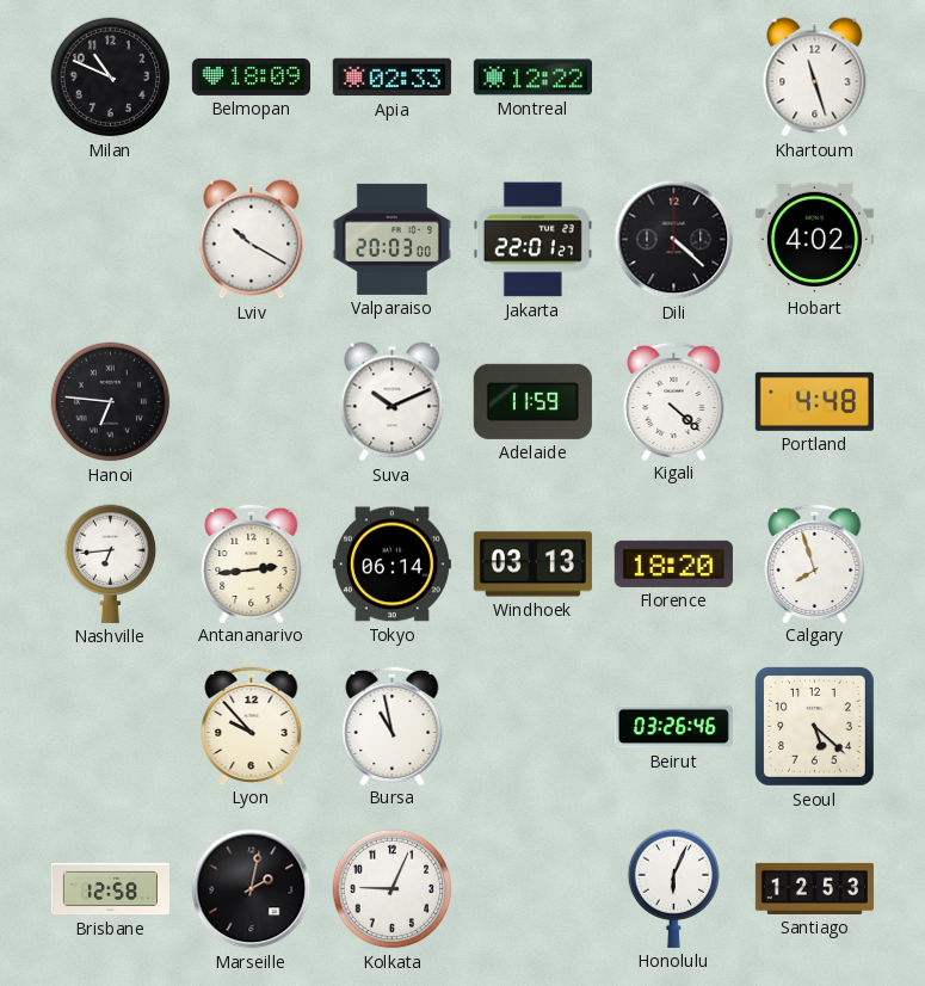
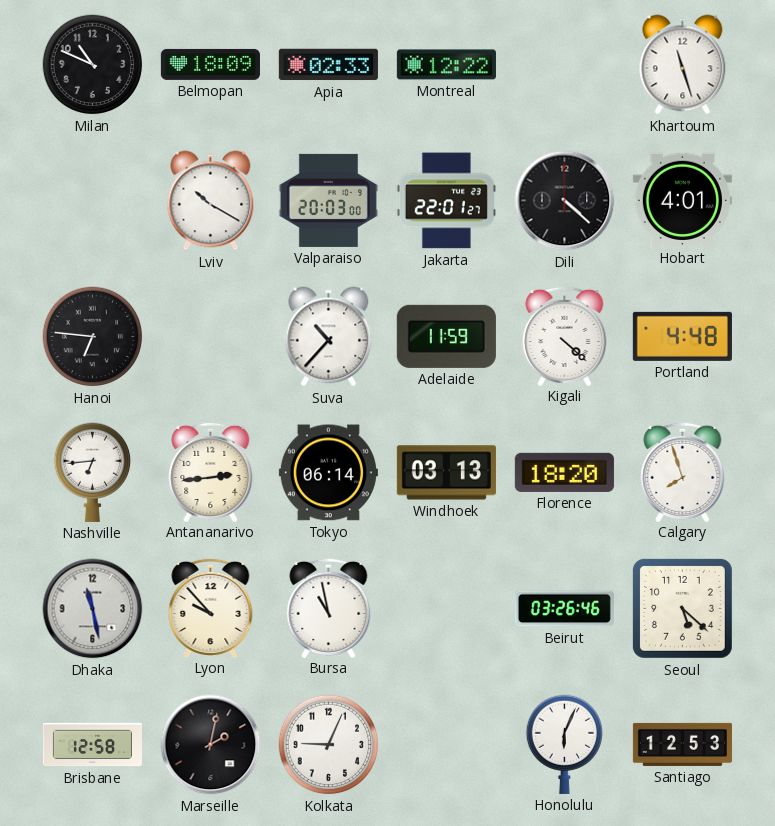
Hobart: 4:02 -> 4:01
Suva: 10:11 -> 10:37
Dhaka: none -> 11:28
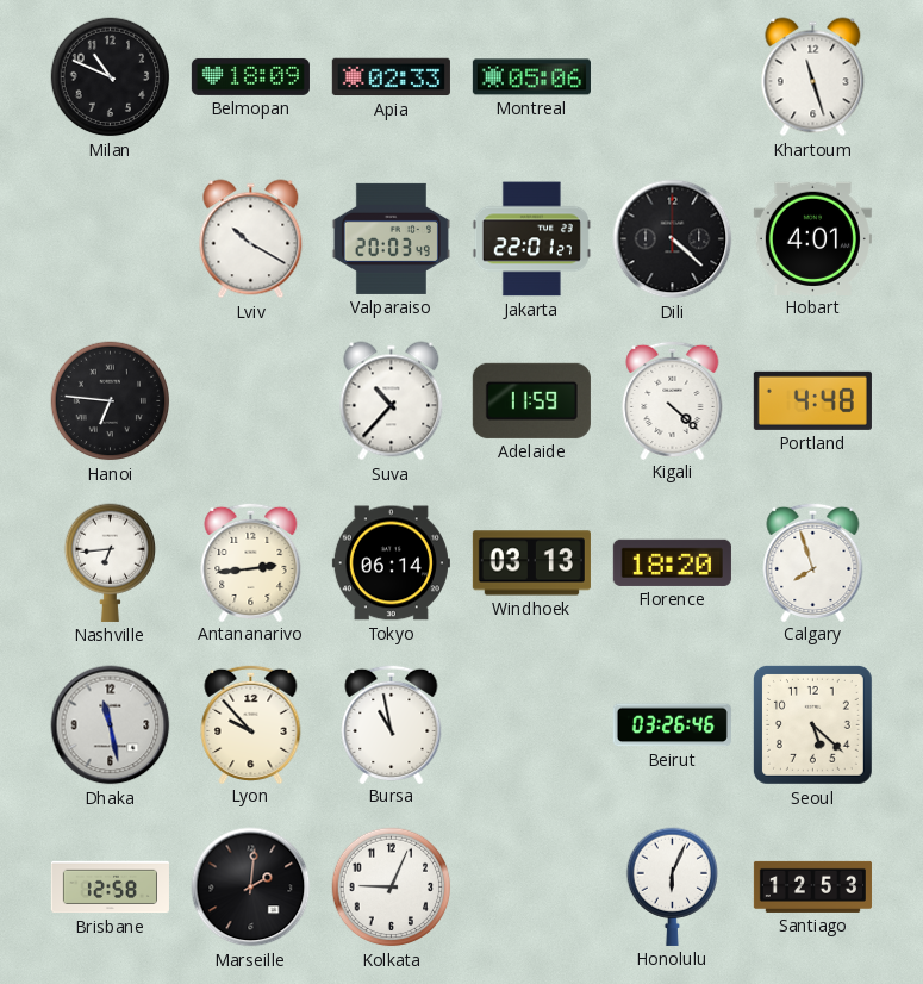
Montreal: 12:22 -> 05:06
Valparaiso: 20:03:00 -> 20:03:49
Marseille: 2:02 -> 2:01
